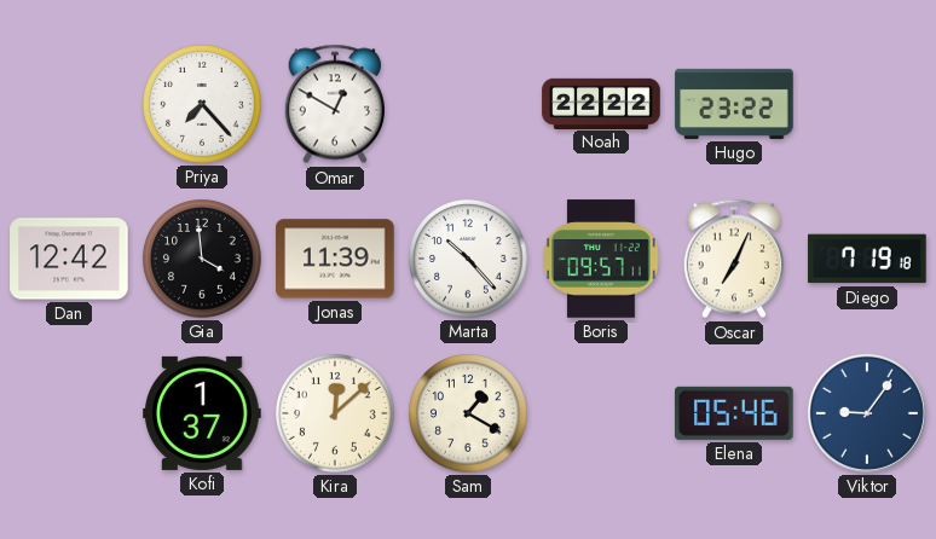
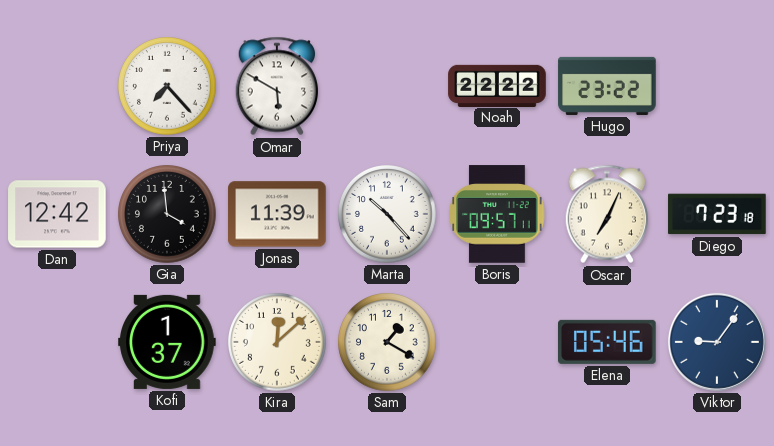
Omar: 12:50 -> 5:50
Diego: 7:19 -> 7:23
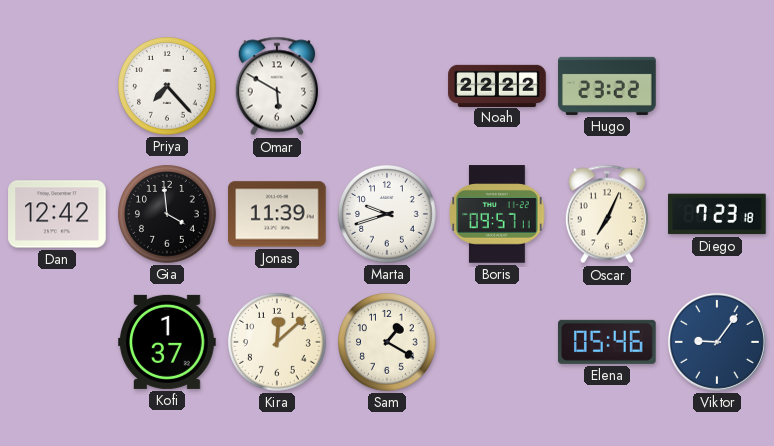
Marta: 10:23 -> 9:42
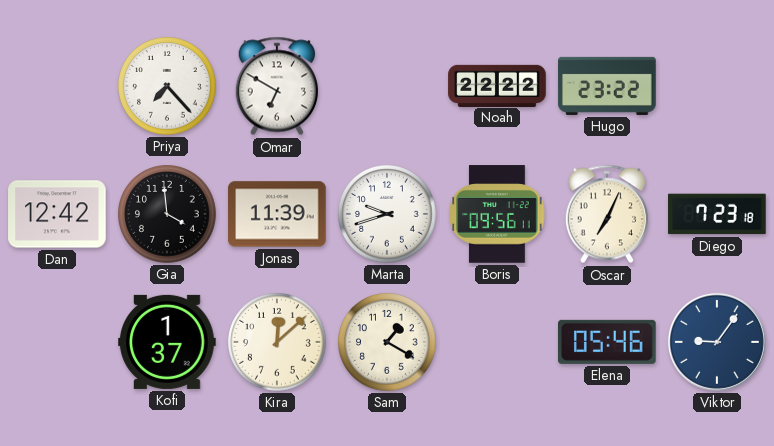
Omar: 5:50 -> 6:50
Boris: 09:57 -> 09:56
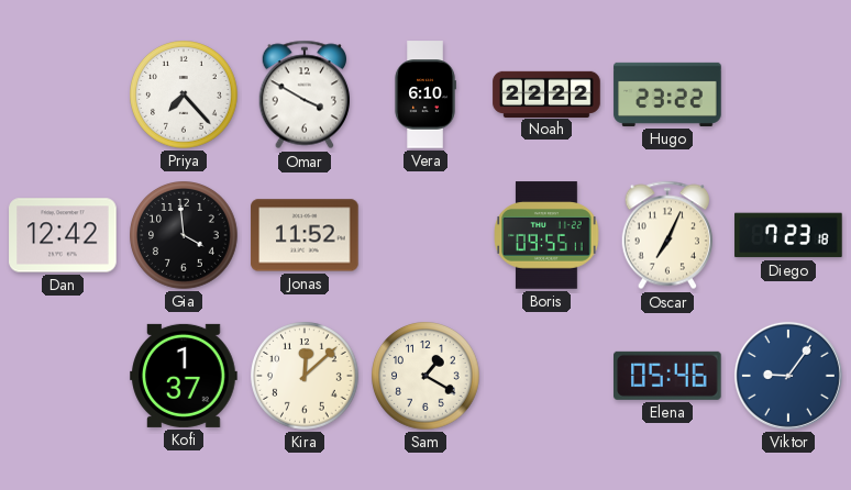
Omar: 6:50 -> 3:50
Vera: none -> 6:10
Jonas: 11:39 -> 11:52
Marta: 9:42 -> none
Boris: 09:56 -> 09:55
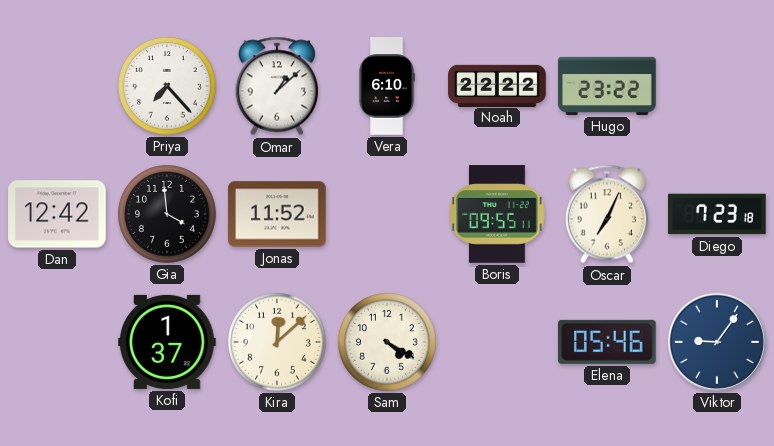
Omar: 3:50 -> 1:08
Sam: 1:20 -> 4:20
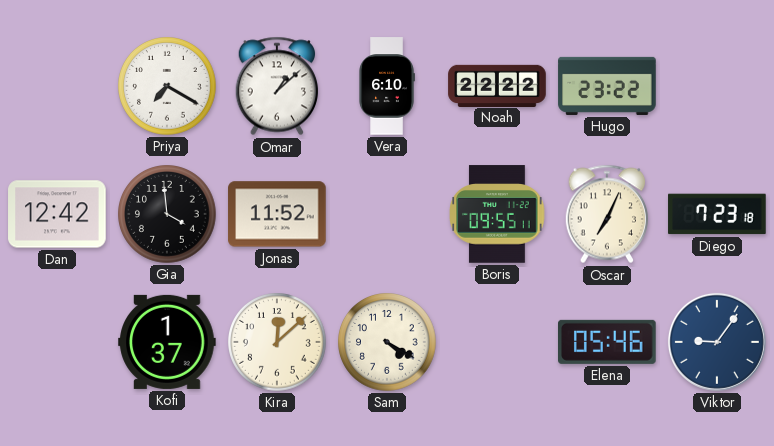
Priya: 7:23 -> 7:20
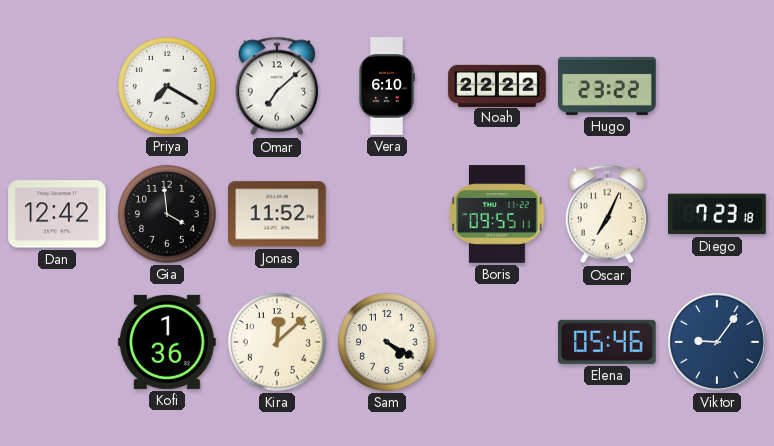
Omar: 1:08 -> 7:08
Kofi: 1:37 -> 1:36
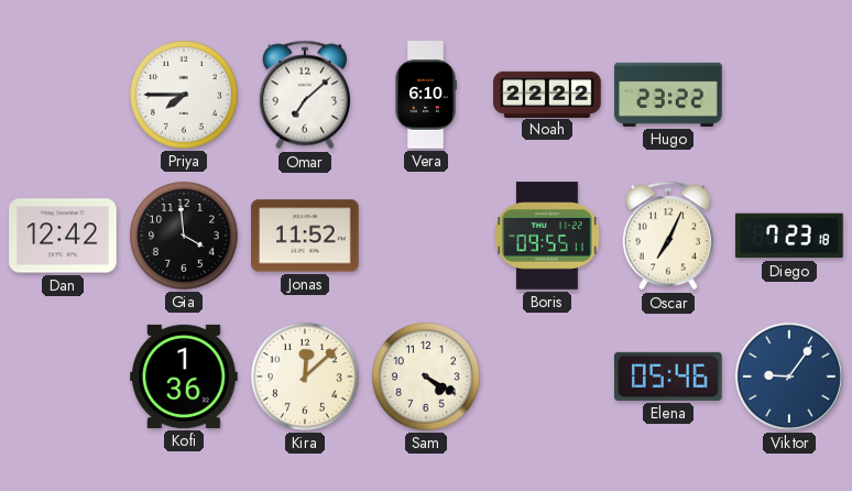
Priya: 7:20 -> 7:45
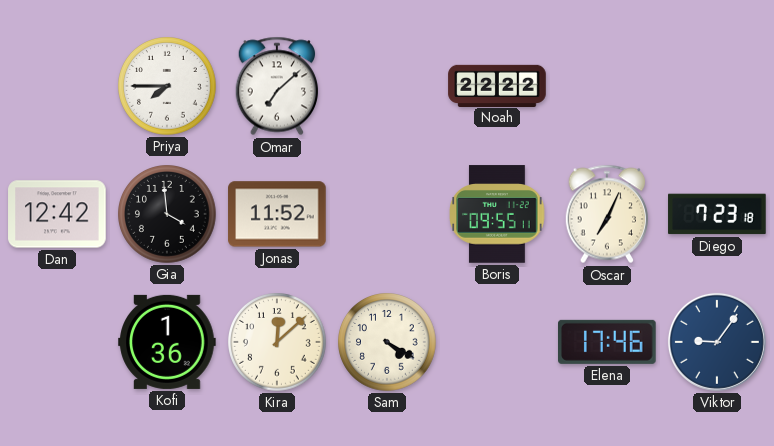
Vera: 6:10 -> none
Hugo: 23:22 -> none
Elena: 05:46 -> 17:46
